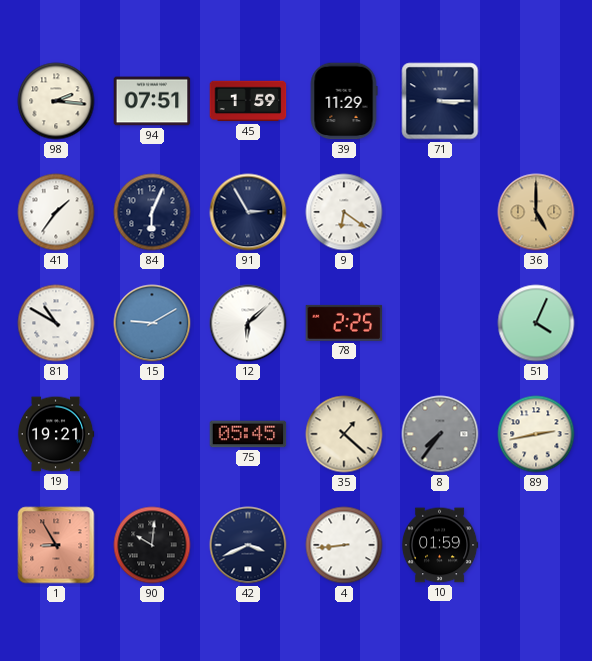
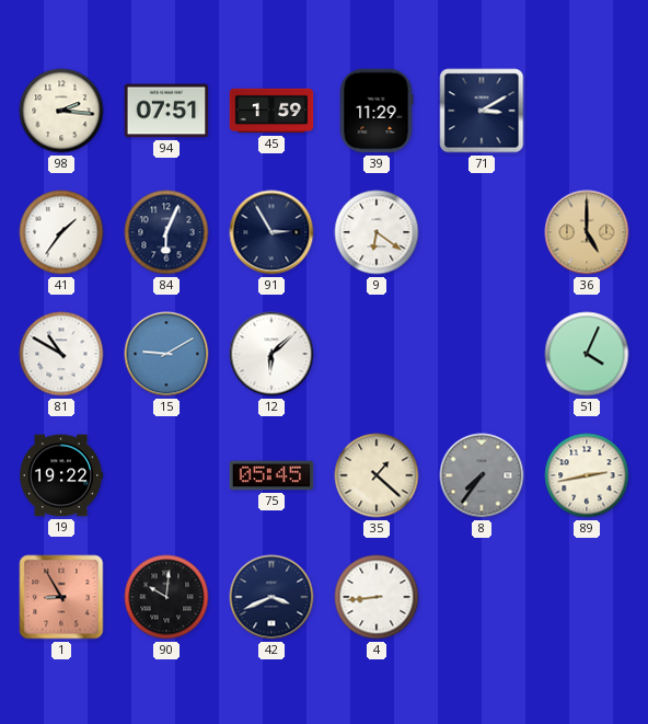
71: 3:15 -> 3:10
78: 2:25 -> none
19: 19:21 -> 19:22
10: 01:59 -> none
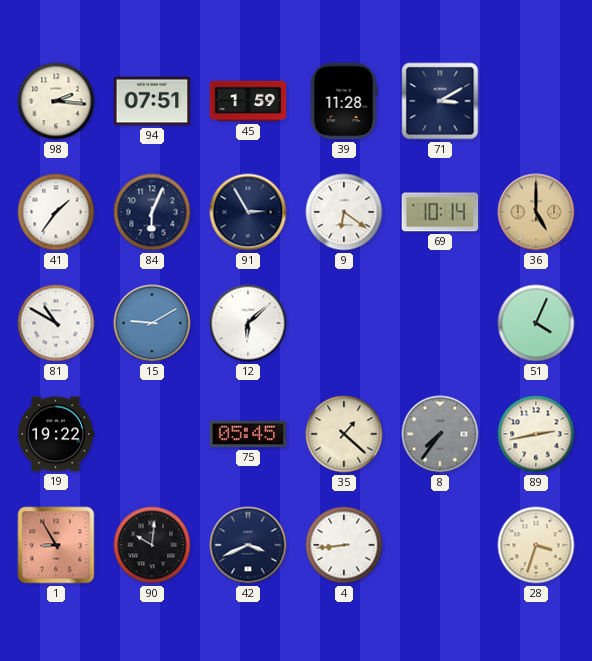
39: 11:29 -> 11:28
69: none -> 10:14
28: none -> 3:33
